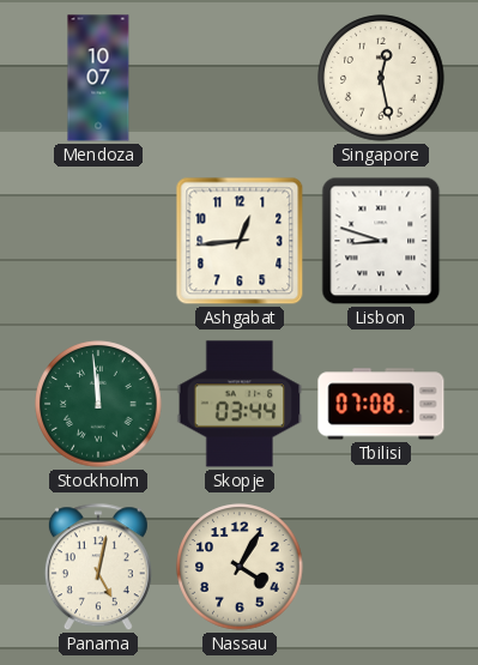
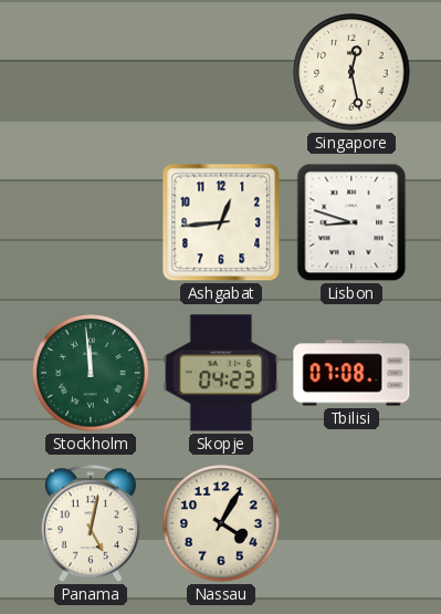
Mendoza: 10:07 -> none
Skopje: 03:44 -> 04:23
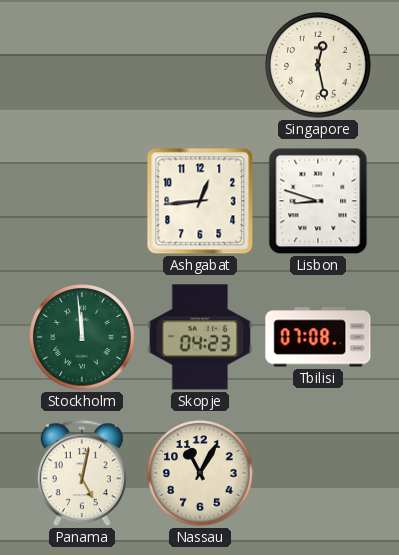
Nassau: 4:05 -> 11:05
